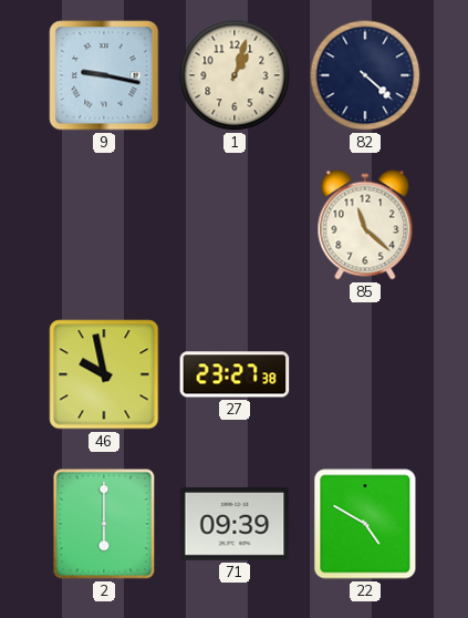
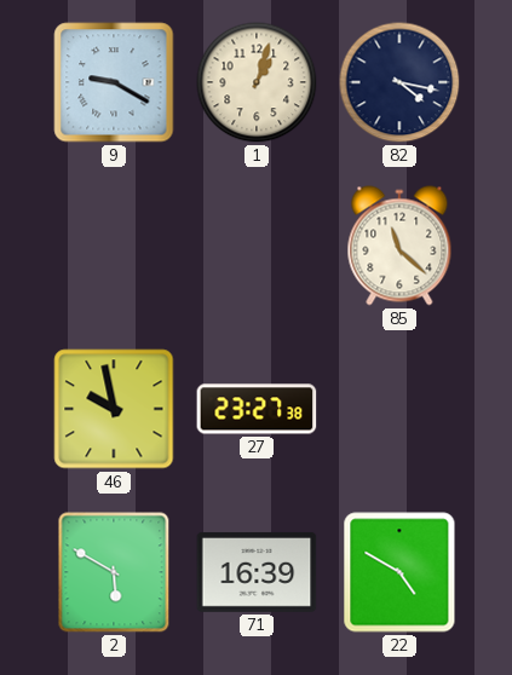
9: 9:17 -> 9:20
82: 4:22 -> 4:17
2: 6:00 -> 5:50
71: 09:39 -> 16:39
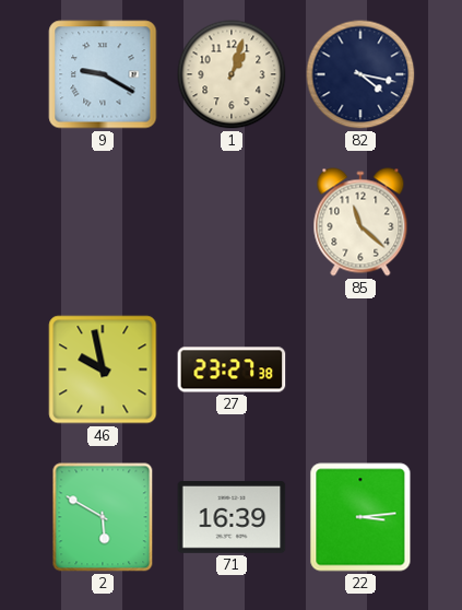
22: 4:50 -> 3:14
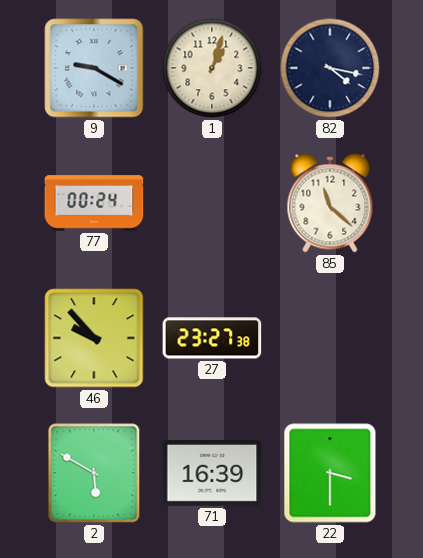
77: none -> 00:24
46: 9:58 -> 9:53
22: 3:14 -> 3:30
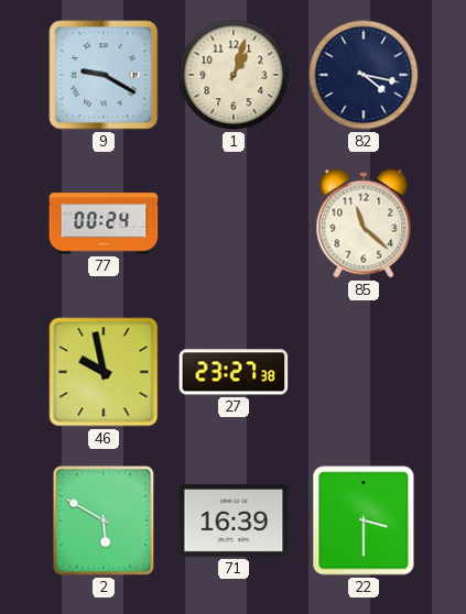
46: 9:53 -> 9:58
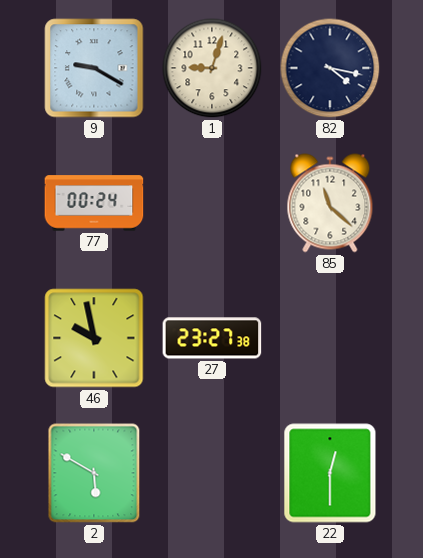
1: 1:03 -> 9:03
71: 16:39 -> none
22: 3:30 -> 12:30
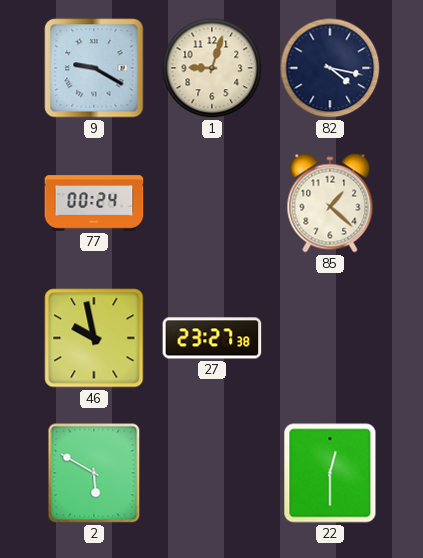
85: 11:22 -> 1:22
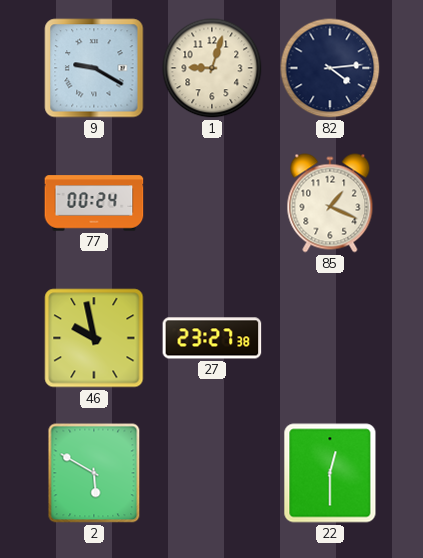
82: 4:17 -> 4:14
85: 1:22 -> 1:19
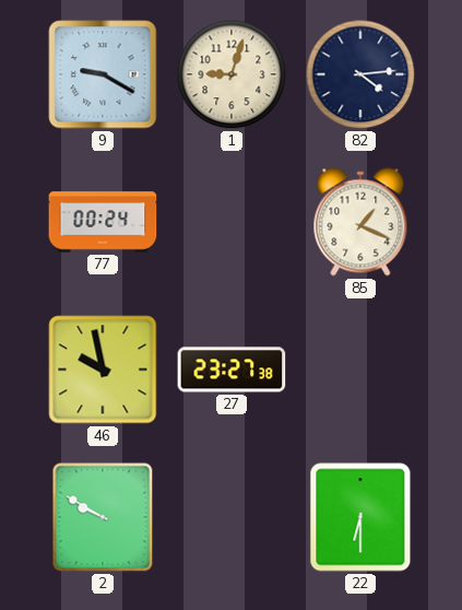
2: 5:50 -> 9:50
22: 12:30 -> 6:30
